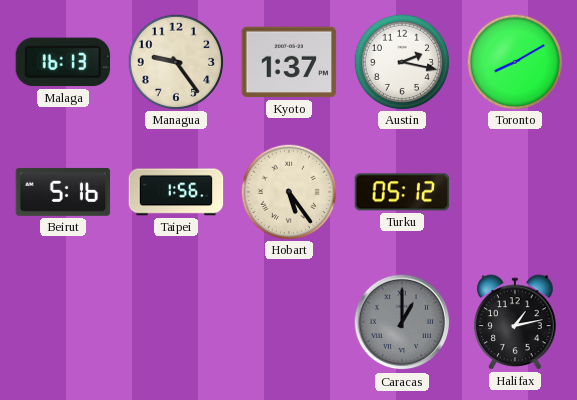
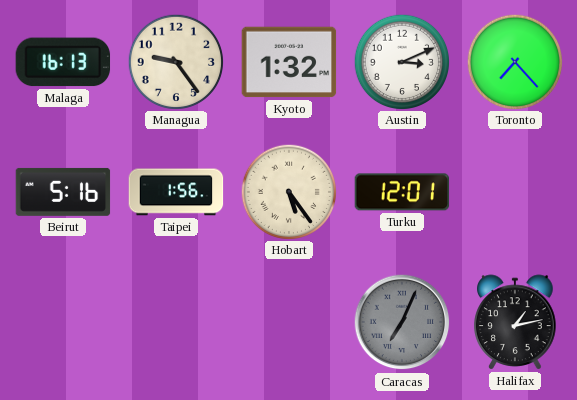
Kyoto: 1:37 -> 1:32
Austin: 2:17 -> 3:11
Toronto: 8:10 -> 7:23
Turku: 05:12 -> 12:01
Caracas: 1:00 -> 7:04
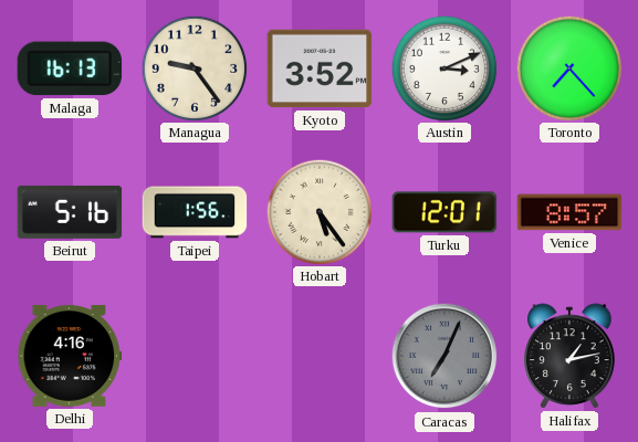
Kyoto: 1:32 -> 3:52
Venice: none -> 8:57
Delhi: none -> 4:16
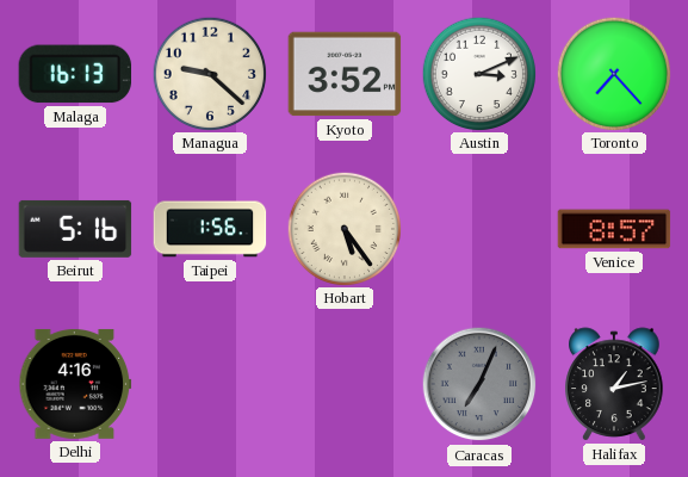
Managua: 9:24 -> 9:22
Turku: 12:01 -> none
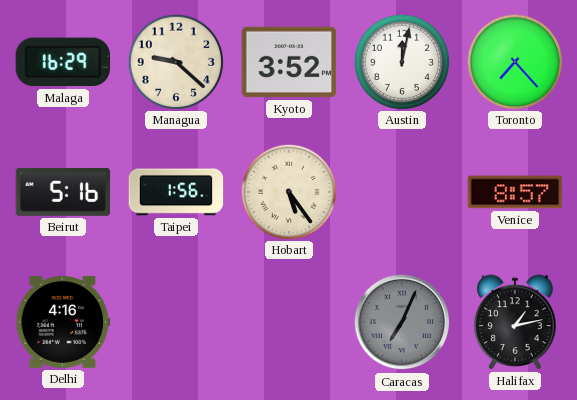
Malaga: 16:13 -> 16:29
Austin: 3:11 -> 12:02
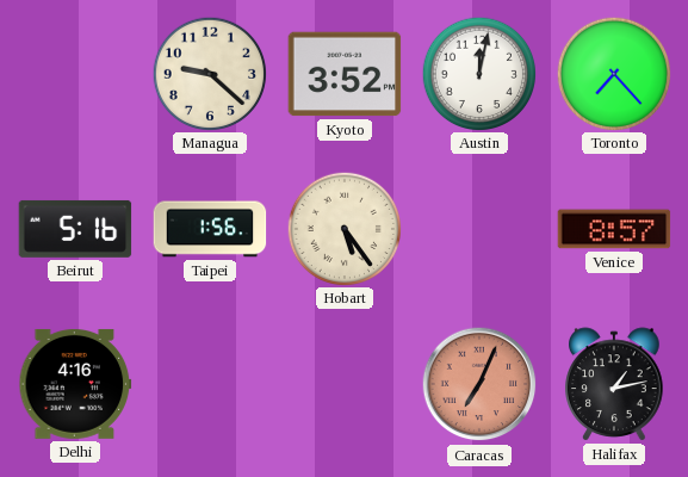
Malaga: 16:29 -> none
Caracas dial: grey -> salmon
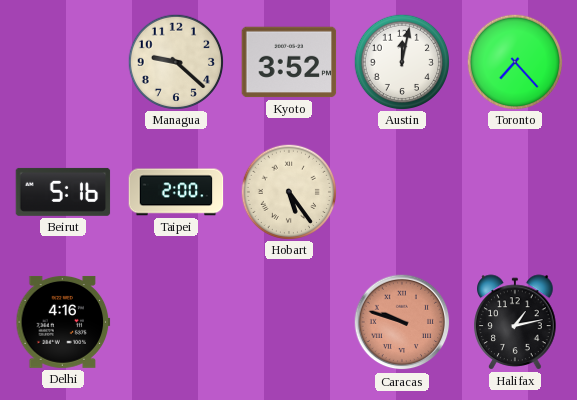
Taipei: 1:56 -> 2:00
Venice: 8:57 -> none
Caracas: 7:04 -> 9:48
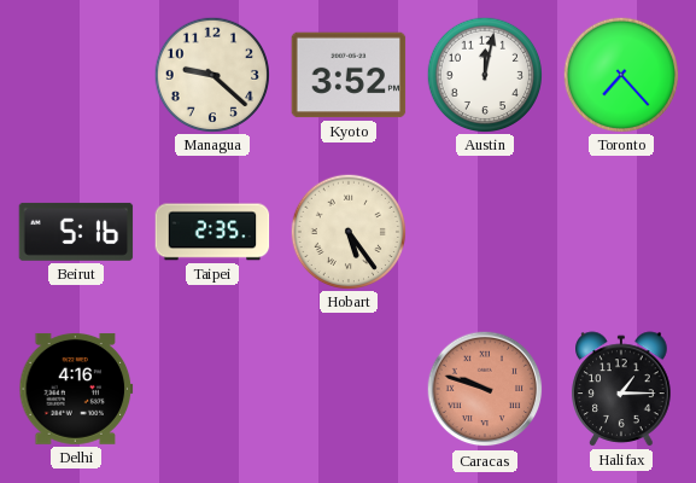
Taipei: 2:00 -> 2:35
Halifax: 1:13 -> 1:15
